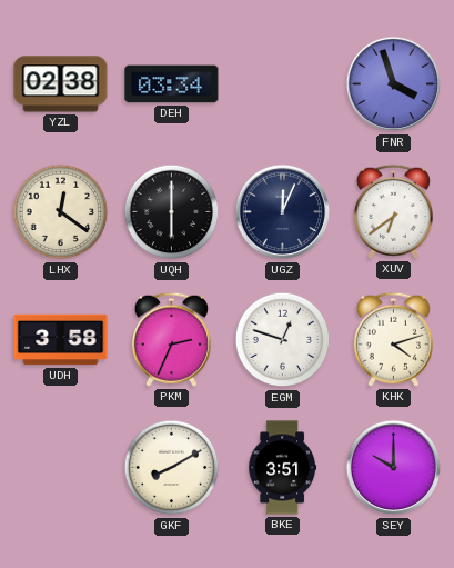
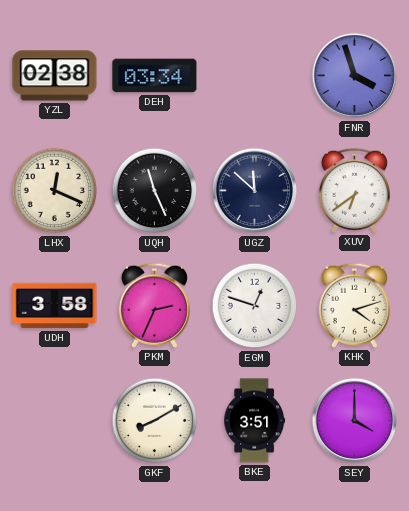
LHX: 12:21 -> 12:19
UQH: 6:00 -> 11:26
UGZ: 12:04 -> 11:52
SEY: 10:00 -> 4:00
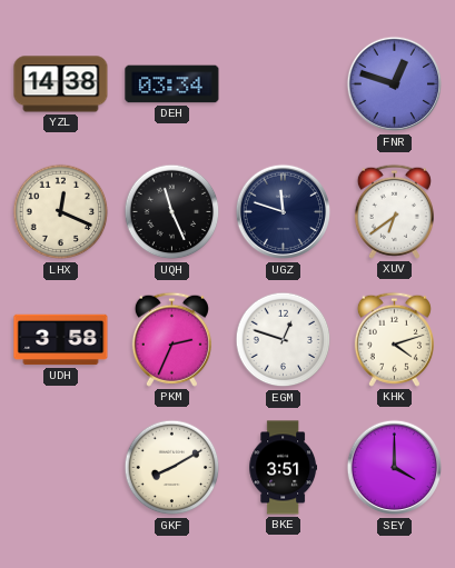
YZL: 02:38 -> 14:38
FNR: 3:57 -> 12:48
UGZ: 11:52 -> 11:48
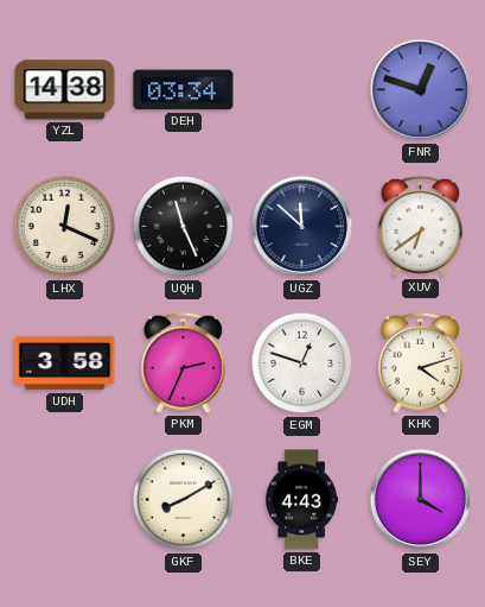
UGZ: 11:48 -> 11:52
BKE: 3:51 -> 4:43
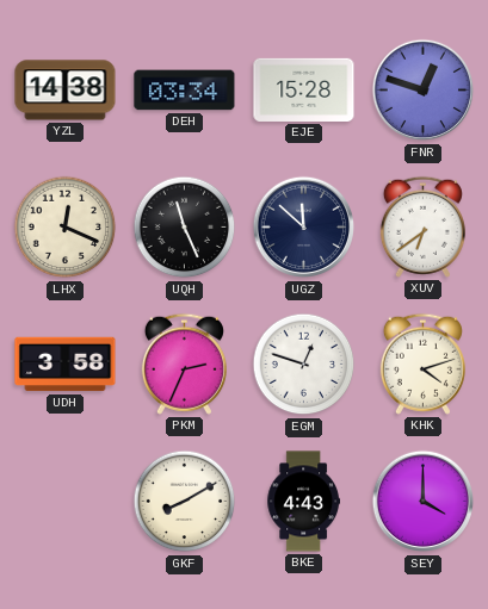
EJE: none -> 15:28
